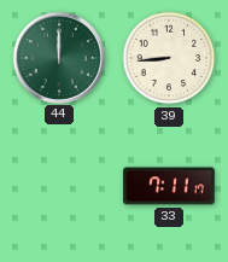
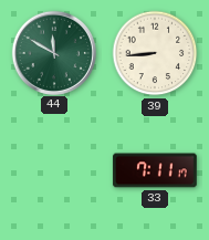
44: 12:00 -> 11:50
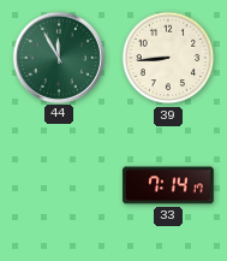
44: 11:50 -> 11:55
33: 7:11 -> 7:14
